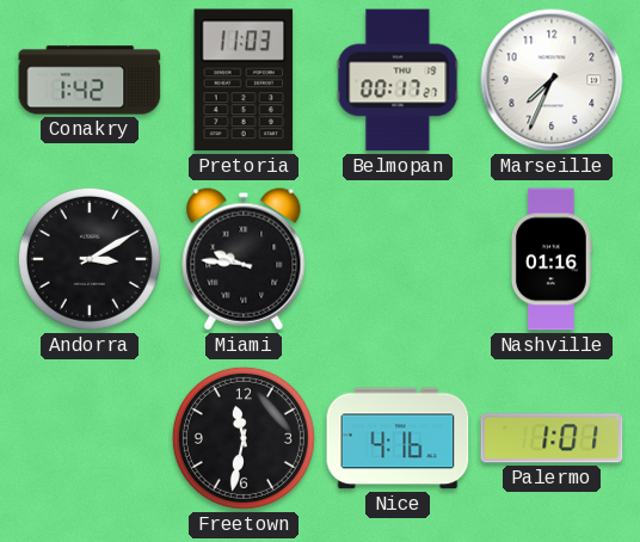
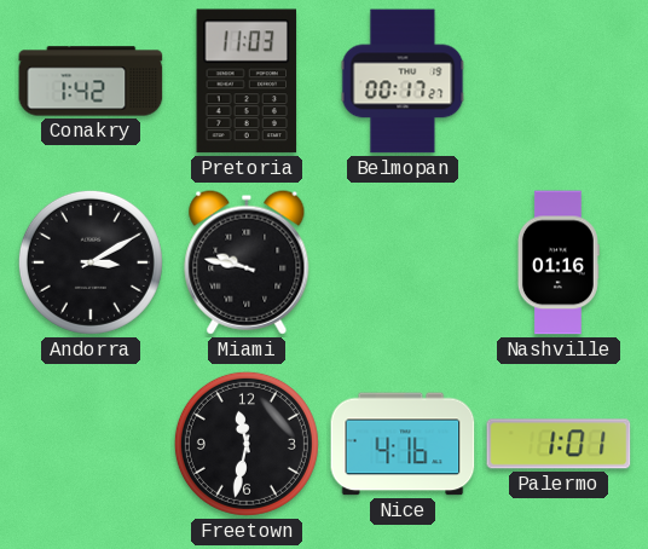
Marseille: 7:34 -> none
Miami: 9:46 -> 9:47
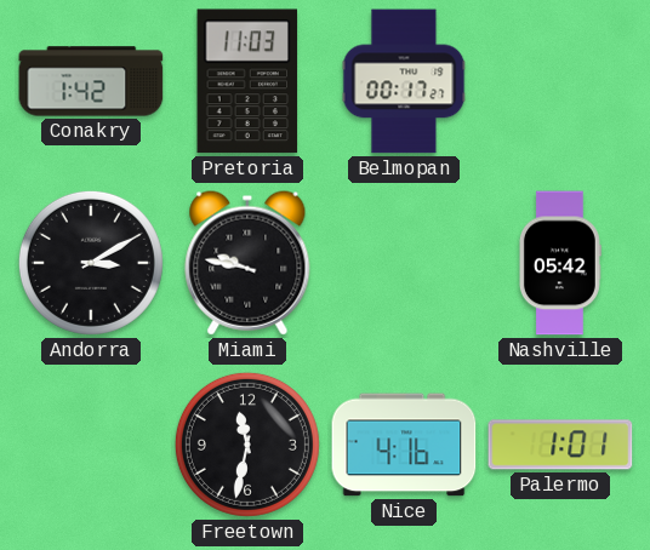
Nashville: 01:16 -> 05:42
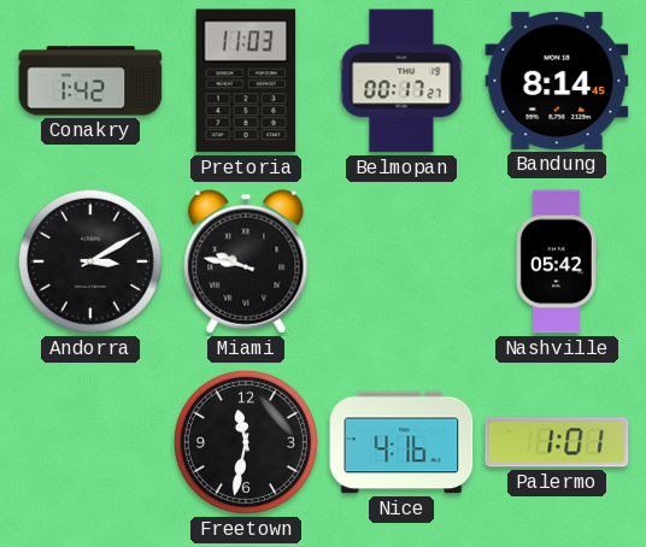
Bandung: none -> 8:14
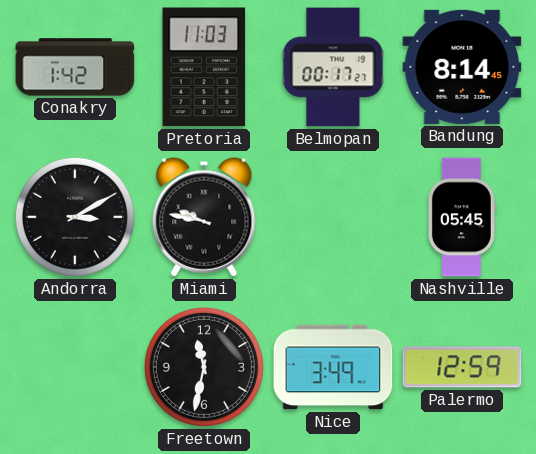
Nashville: 05:42 -> 05:45
Nice: 4:16 -> 3:49
Palermo: 1:01 -> 12:59
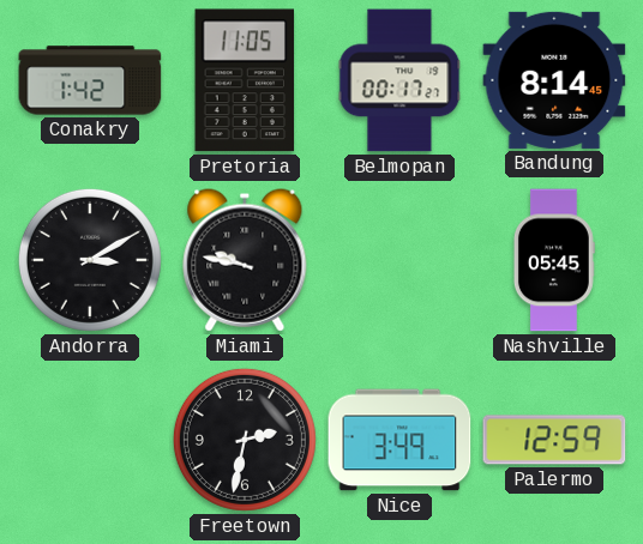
Pretoria: 11:03 -> 11:05
Freetown: 11:32 -> 2:32
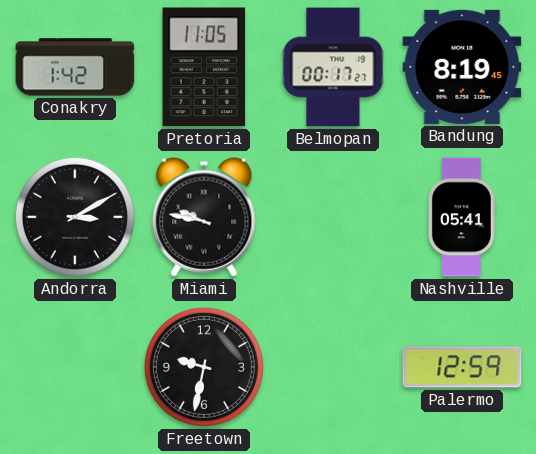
Bandung: 8:14 -> 8:19
Nashville: 05:45 -> 05:41
Freetown: 2:32 -> 9:32
Nice: 3:49 -> none
